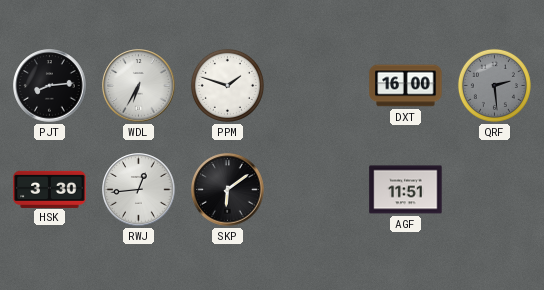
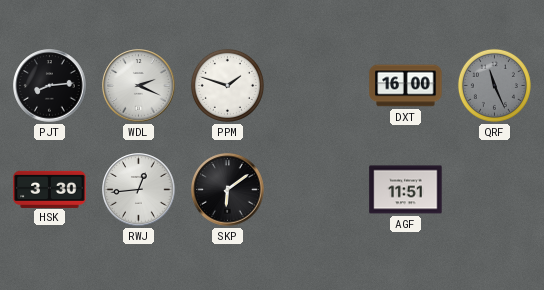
WDL: 6:35 -> 2:19
QRF: 2:29 -> 11:26
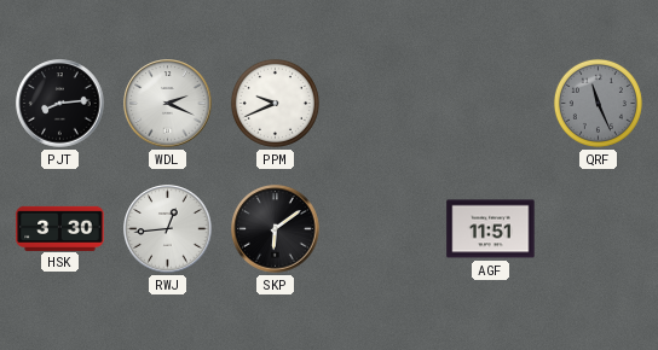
PPM: 1:48 -> 9:41
DXT: 16:00 -> none
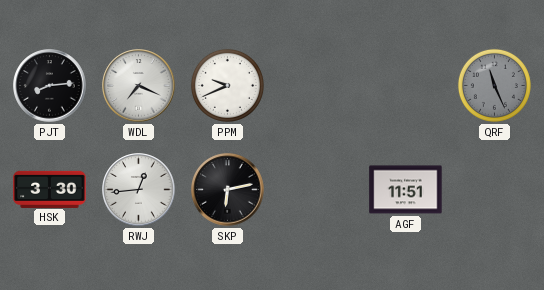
WDL: 2:19 -> 7:19
SKP: 6:09 -> 6:13
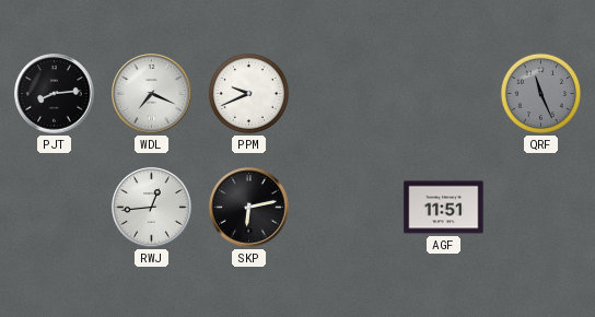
HSK: 3:30 -> none
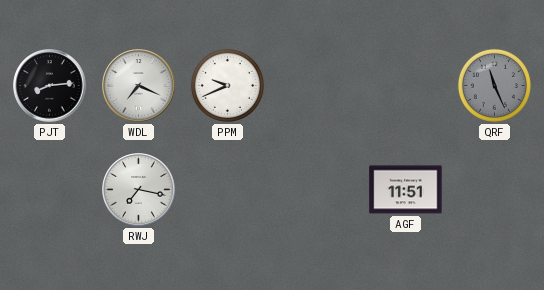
RWJ: 12:44 -> 7:17
SKP: 6:13 -> none
